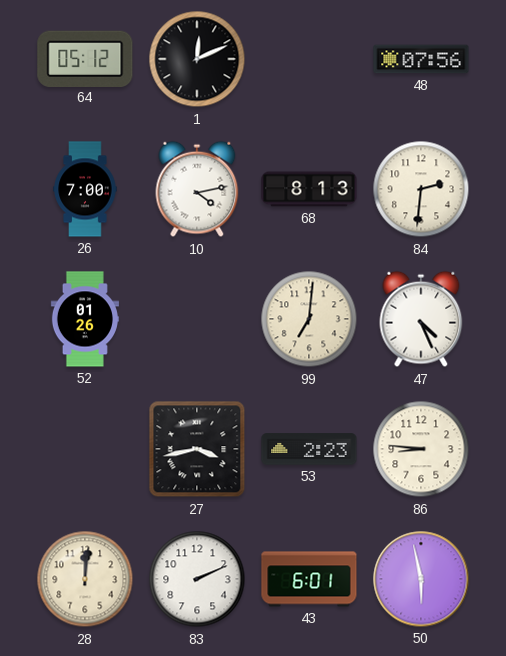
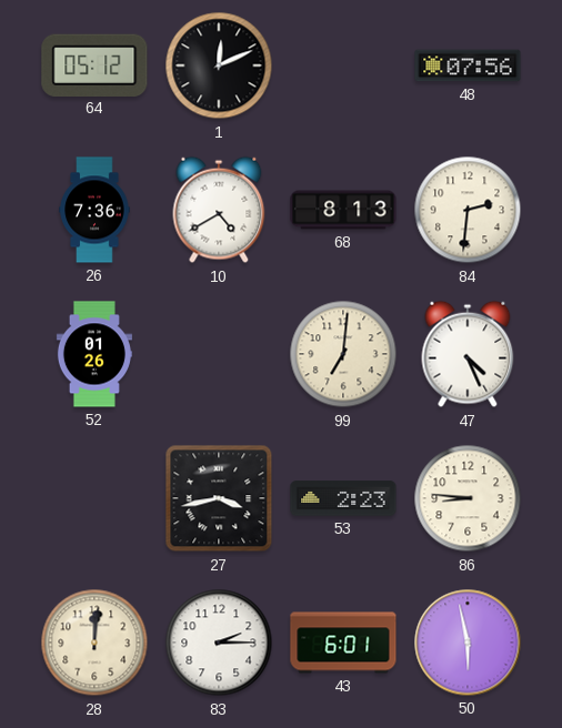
26: 7:00 -> 7:36
10: 4:13 -> 4:40
83: 2:11 -> 2:15
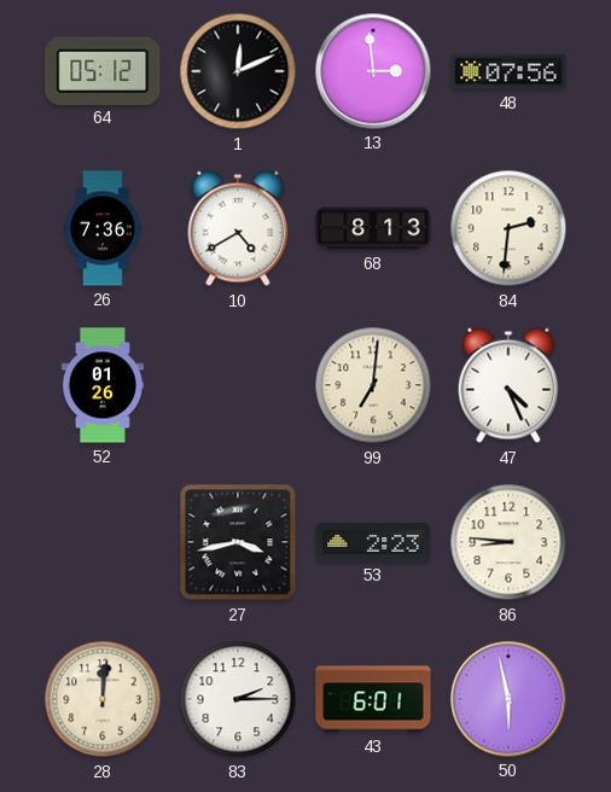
13: none -> 2:59
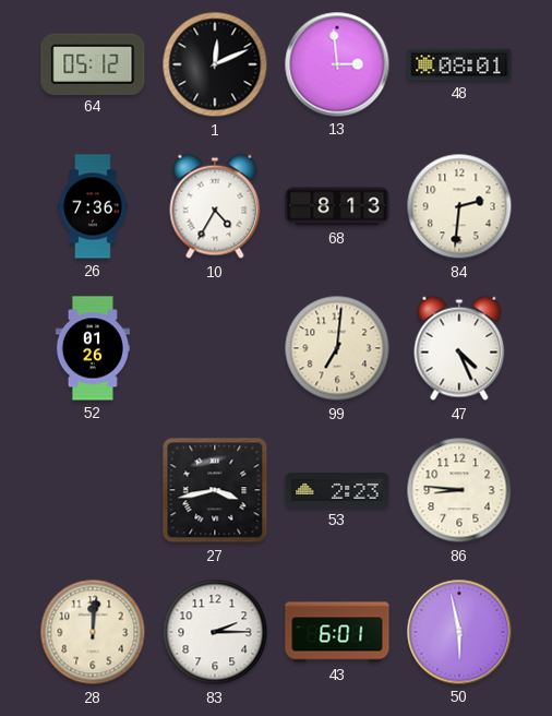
48: 07:56 -> 08:01
10: 4:40 -> 4:35
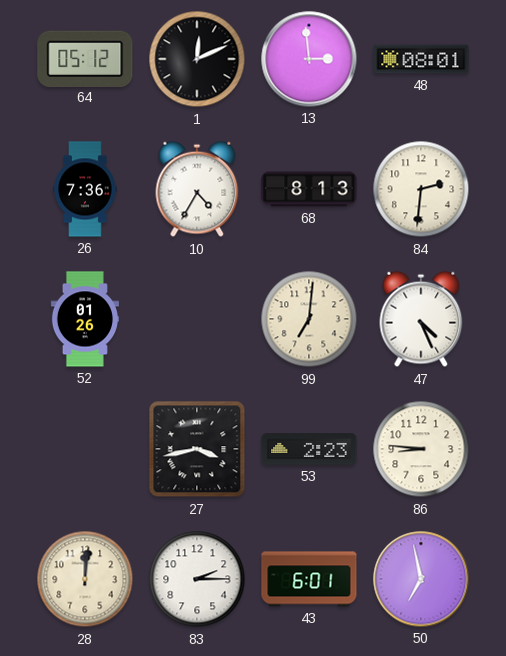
50: 5:58 -> 6:58
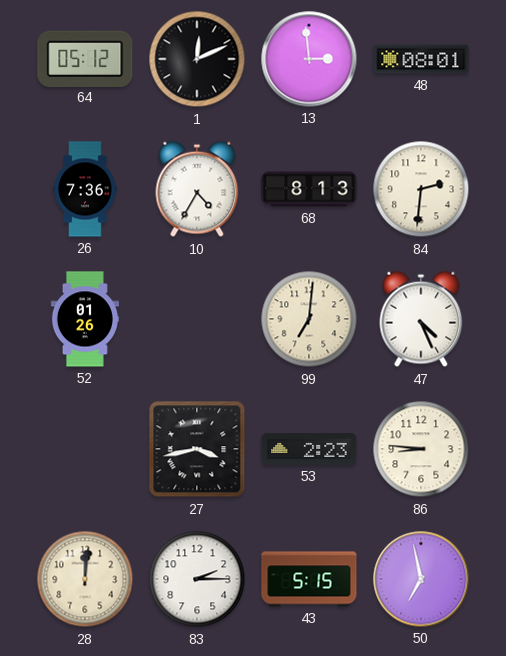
43: 6:01 -> 5:15
